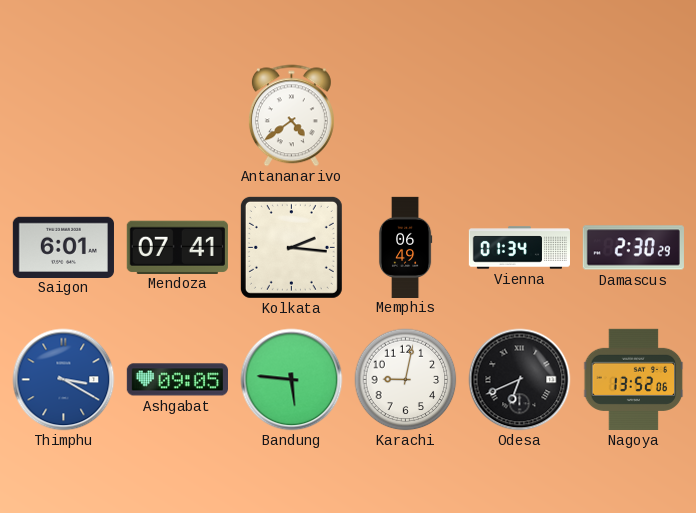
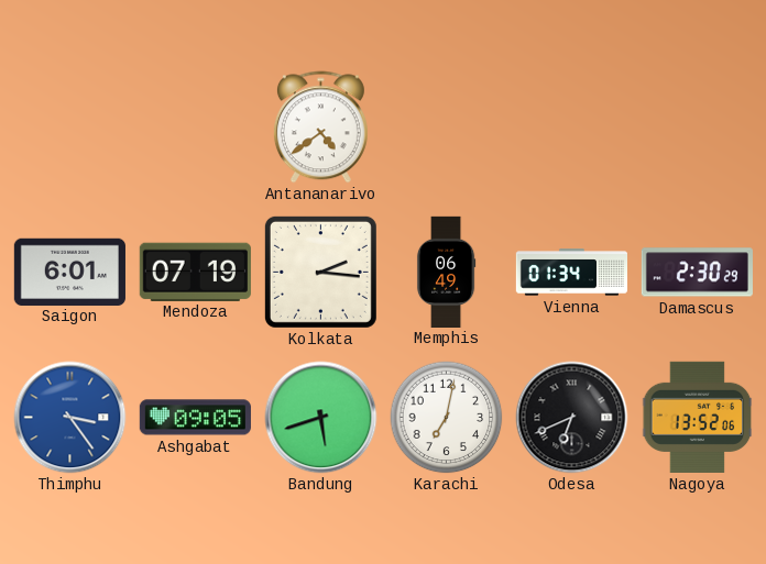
Mendoza: 07:41 -> 07:19
Thimphu: 3:20 -> 3:24
Bandung: 5:46 -> 5:42
Karachi: 9:02 -> 7:02
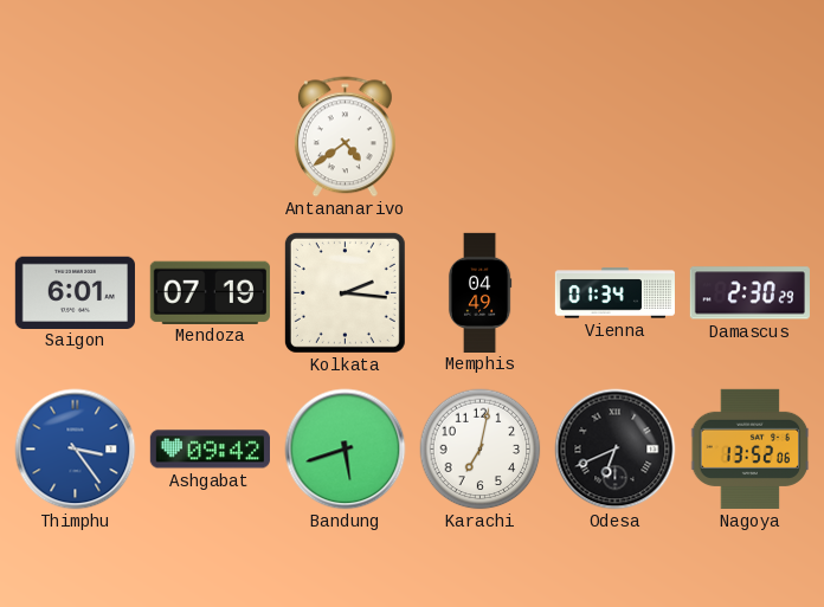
Memphis: 06:49 -> 04:49
Ashgabat: 09:05 -> 09:42
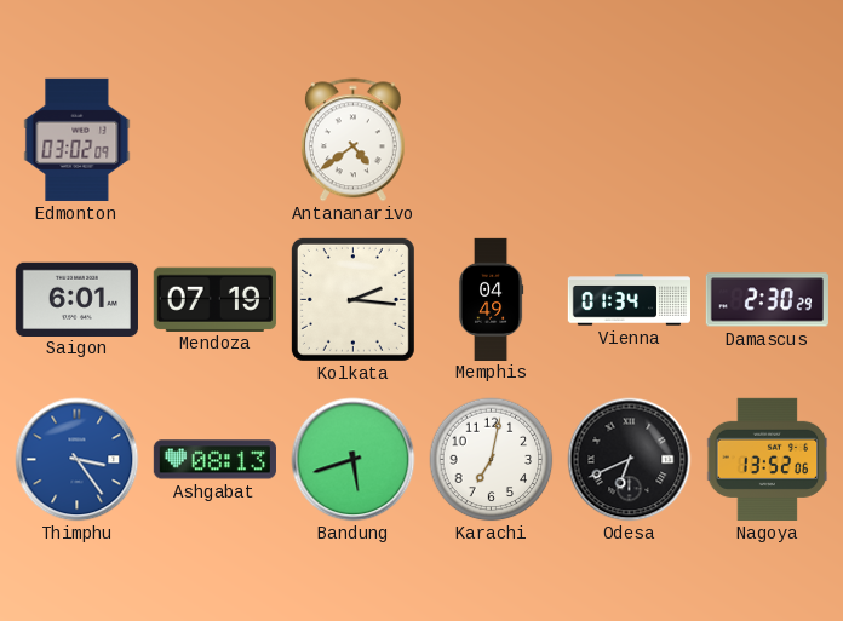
Edmonton: none -> 03:02
Ashgabat: 09:42 -> 08:13
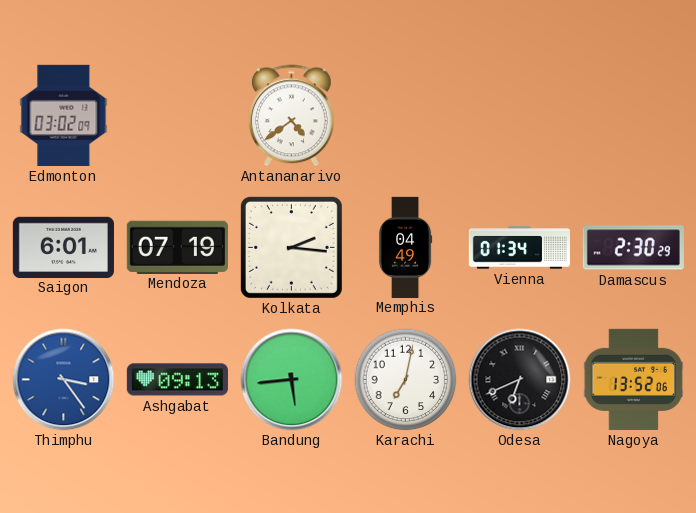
Ashgabat: 08:13 -> 09:13
Bandung: 5:42 -> 5:44
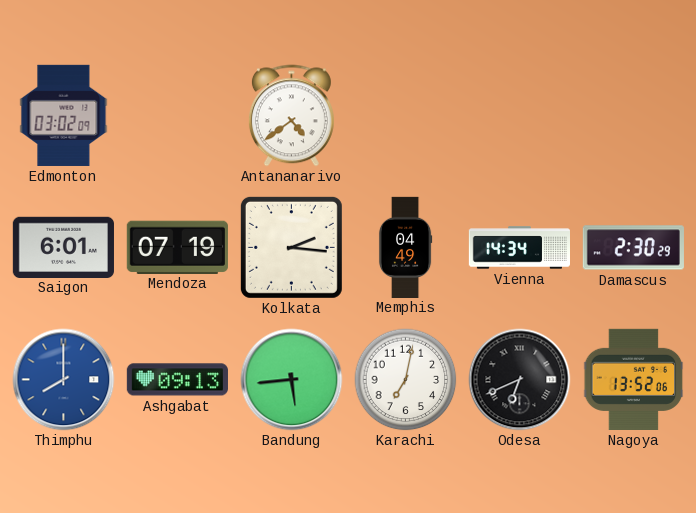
Vienna: 01:34 -> 14:34
Thimphu: 3:24 -> 8:00
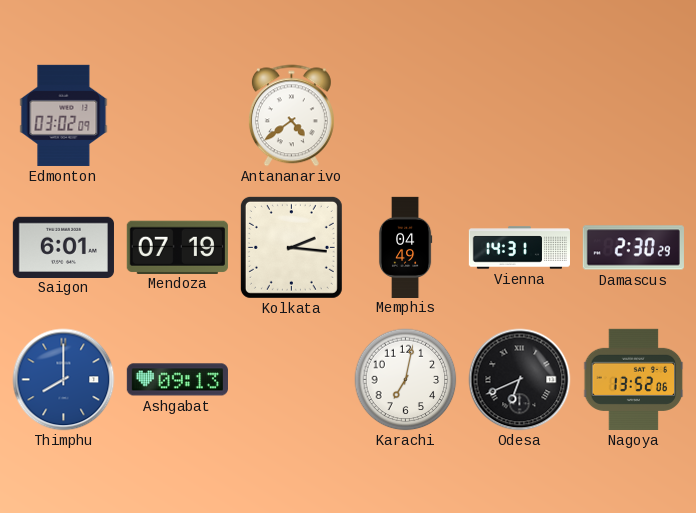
Vienna: 14:34 -> 14:31
Bandung: 5:44 -> none
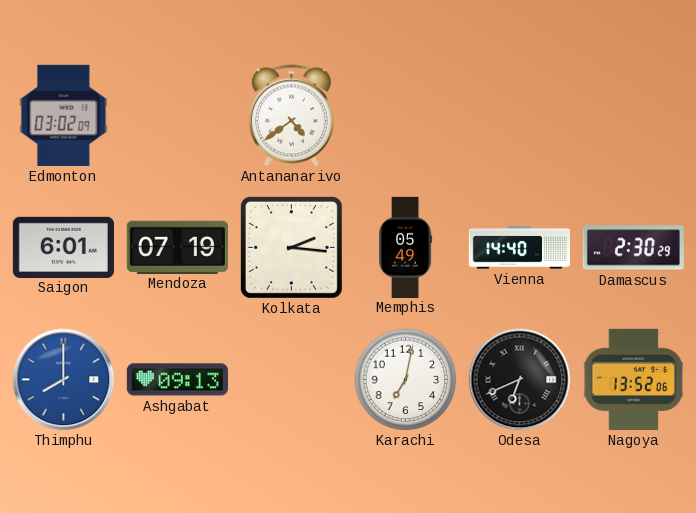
Memphis: 04:49 -> 05:49
Vienna: 14:31 -> 14:40
